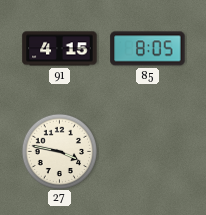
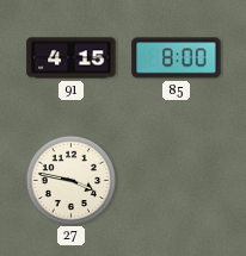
85: 8:05 -> 8:00
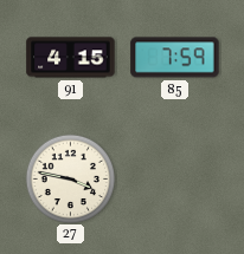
85: 8:00 -> 7:59
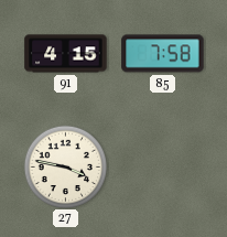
85: 7:59 -> 7:58
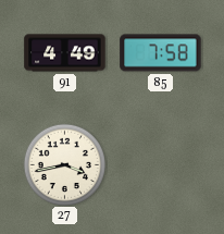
91: 4:15 -> 4:49
27: 3:47 -> 3:43
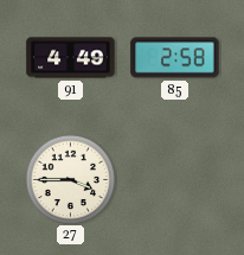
85: 7:58 -> 2:58
27: 3:43 -> 3:45
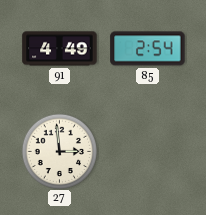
85: 2:58 -> 2:54
27: 3:45 -> 2:59
